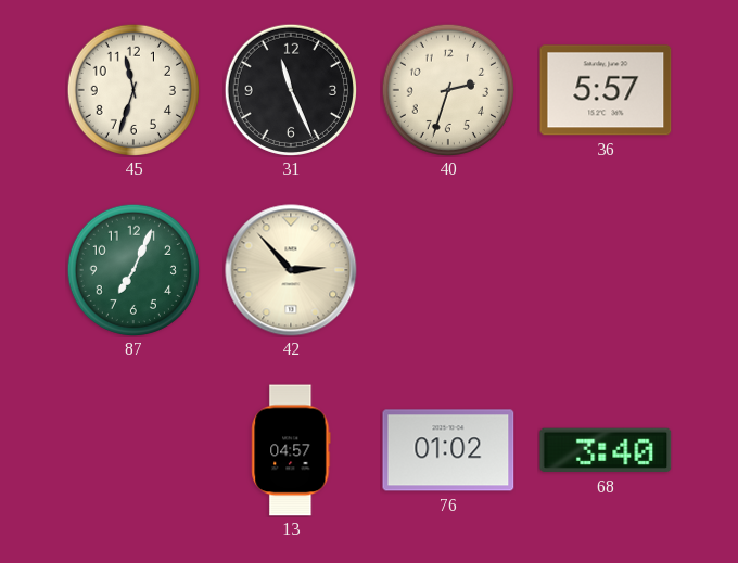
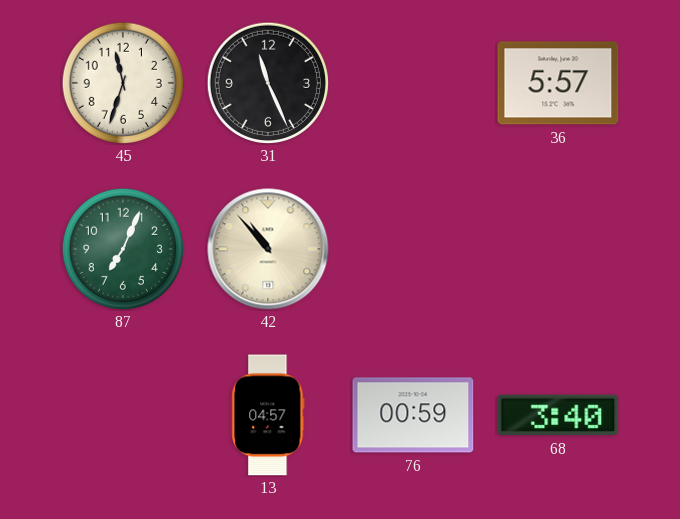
40: 2:33 -> none
42: 2:53 -> 10:53
76: 01:02 -> 00:59
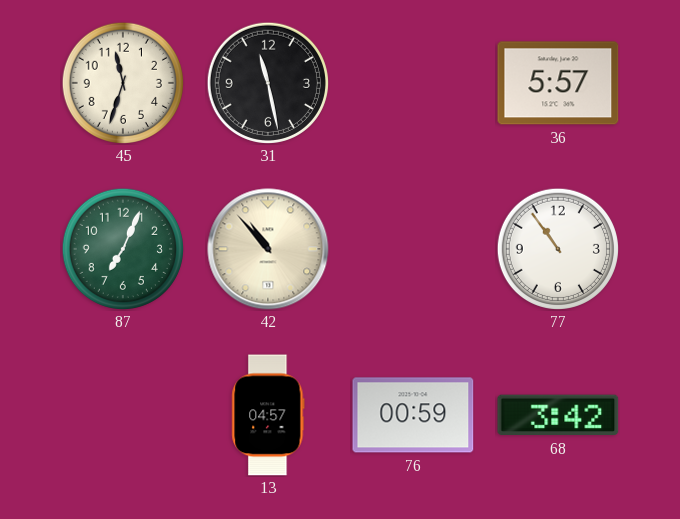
31: 11:26 -> 11:28
77: none -> 10:54
68: 3:40 -> 3:42
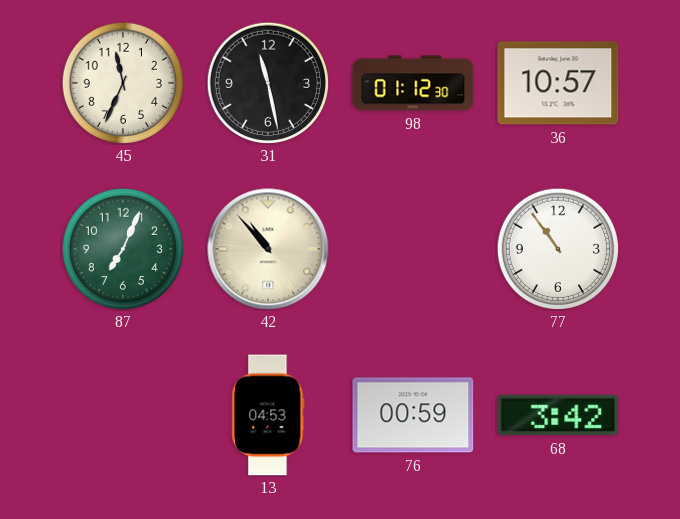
45: 11:33 -> 11:34
98: none -> 01:12
36: 5:57 -> 10:57
13: 04:57 -> 04:53
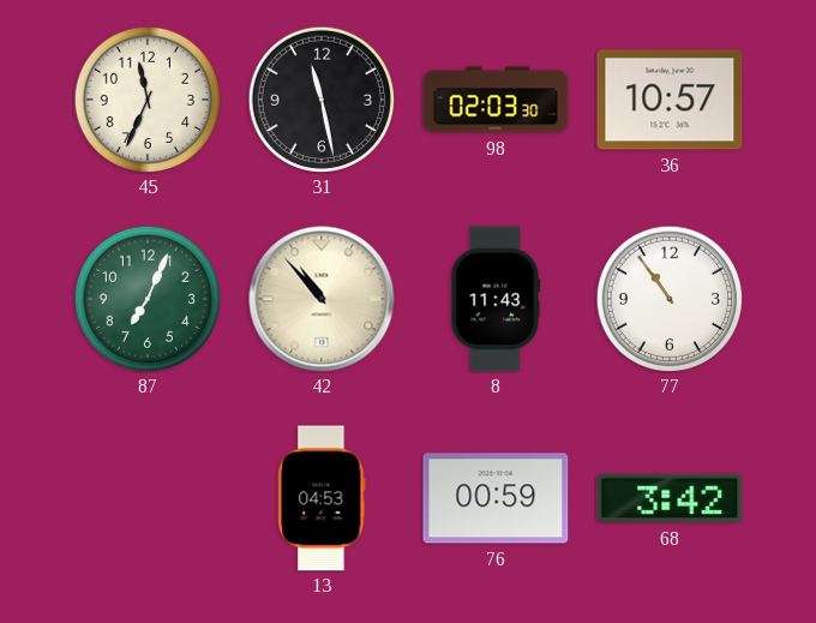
98: 01:12 -> 02:03
8: none -> 11:43
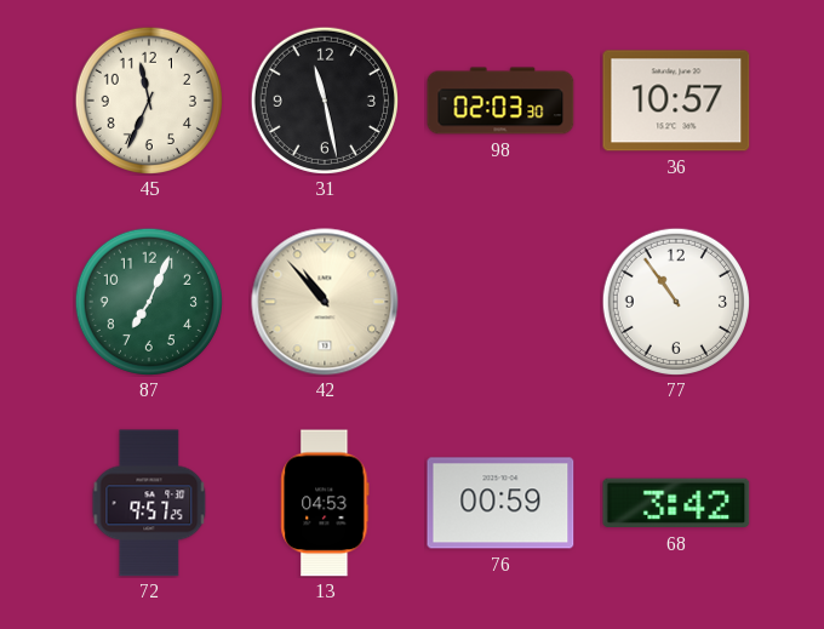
8: 11:43 -> none
72: none -> 9:57
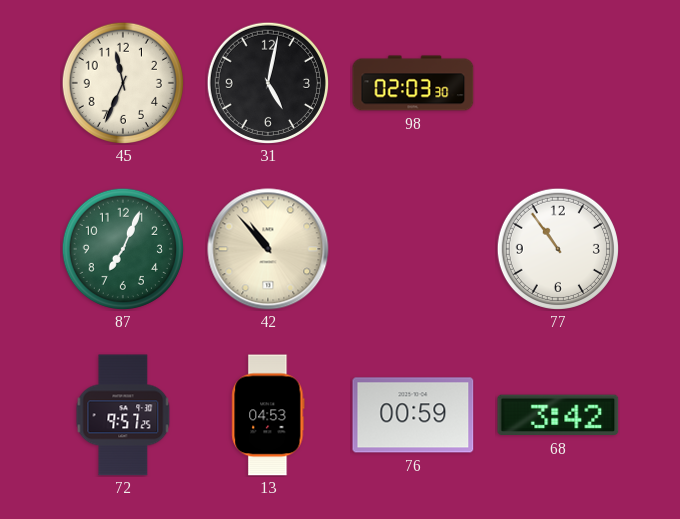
31: 11:28 -> 5:02
36: 10:57 -> none
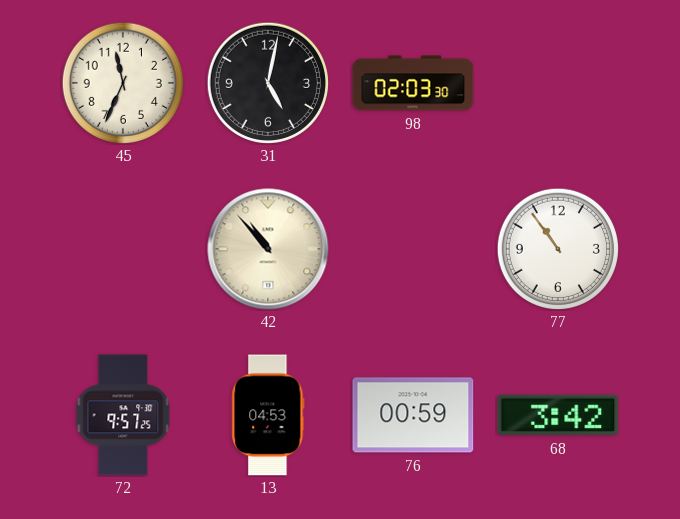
87: 7:04 -> none
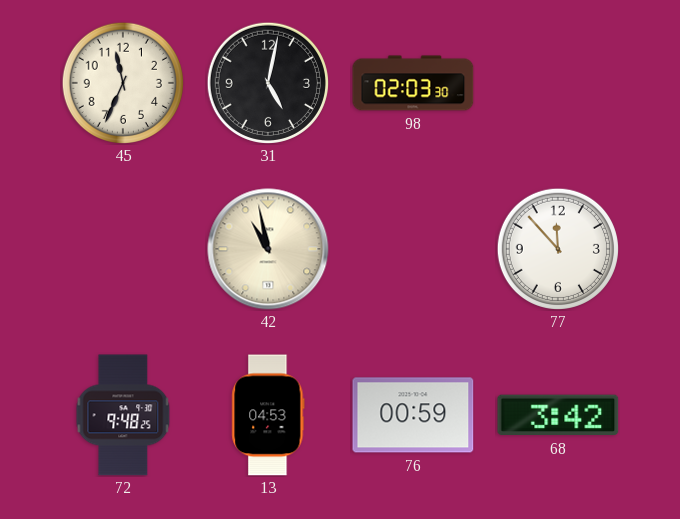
42: 10:53 -> 10:58
77: 10:54 -> 11:53
72: 9:57 -> 9:48
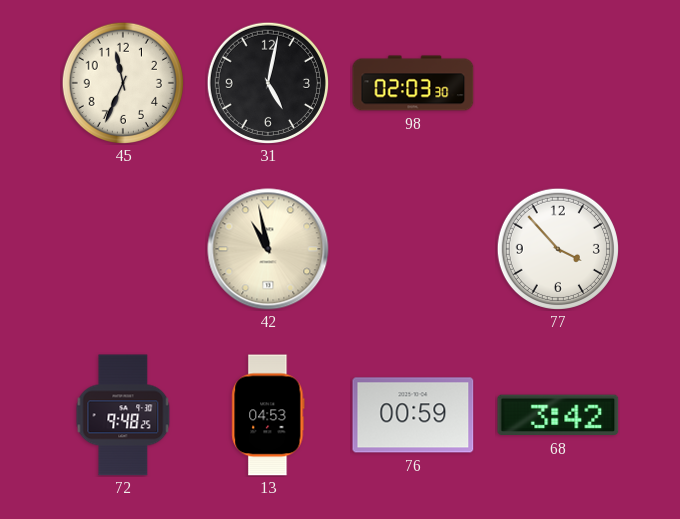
77: 11:53 -> 3:53
